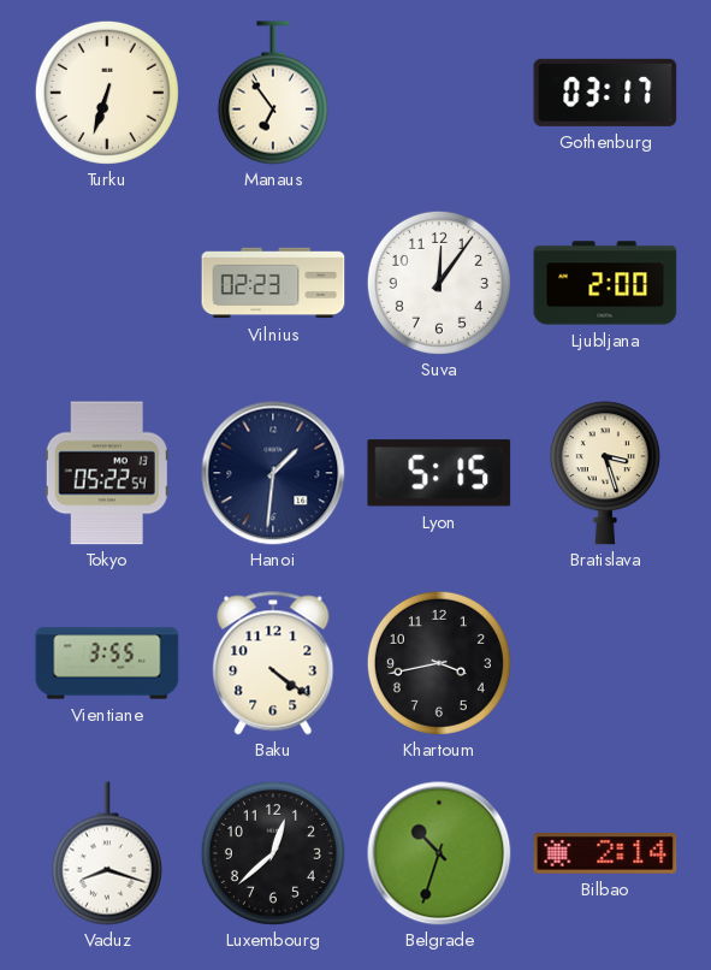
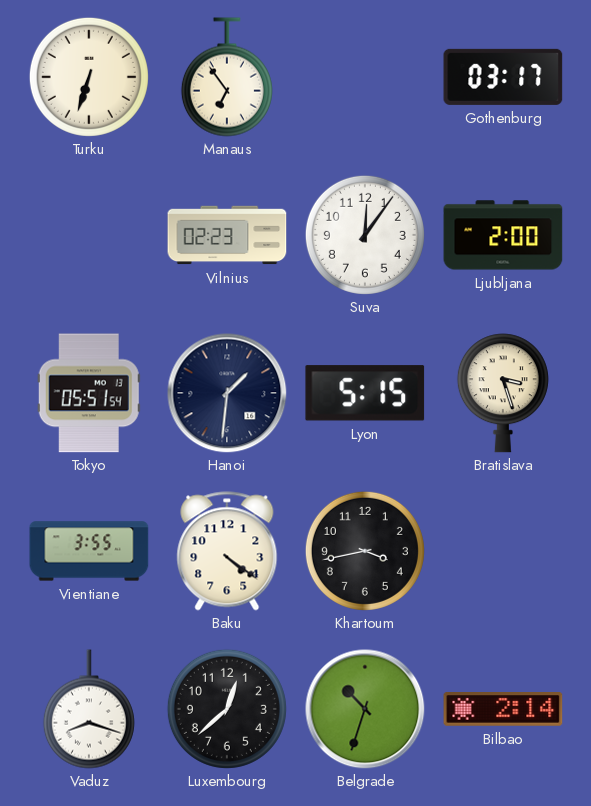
Tokyo: 05:22 -> 05:51
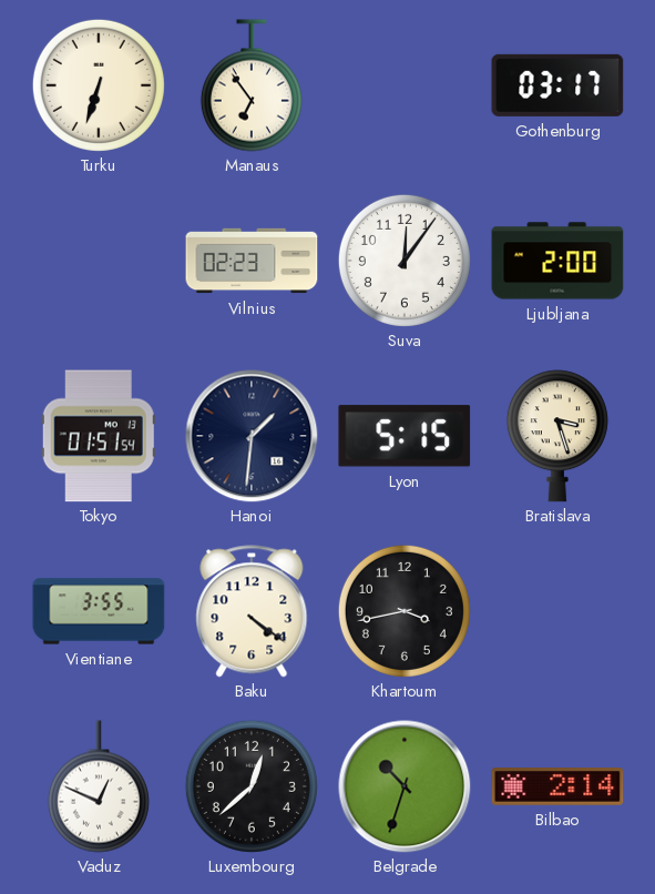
Tokyo: 05:51 -> 01:51
Vaduz: 8:18 -> 12:49
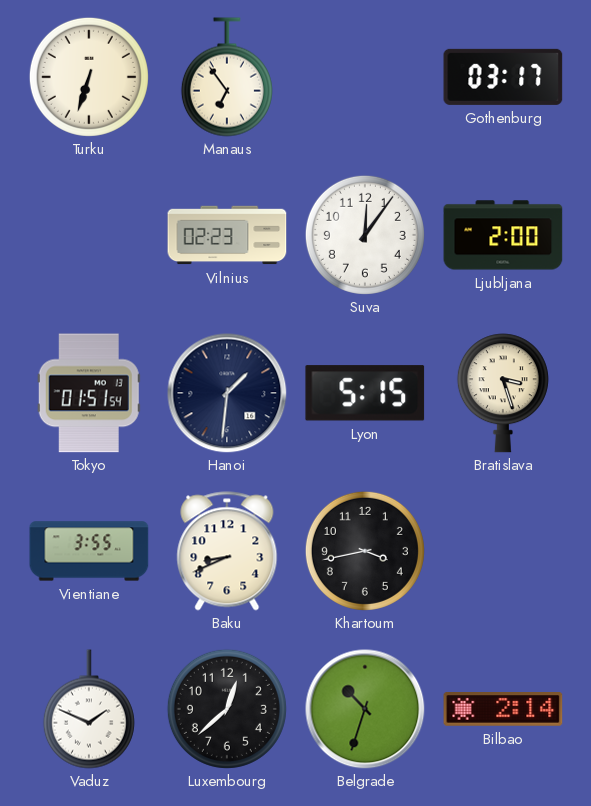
Baku: 4:21 -> 8:41
Vaduz: 12:49 -> 1:49
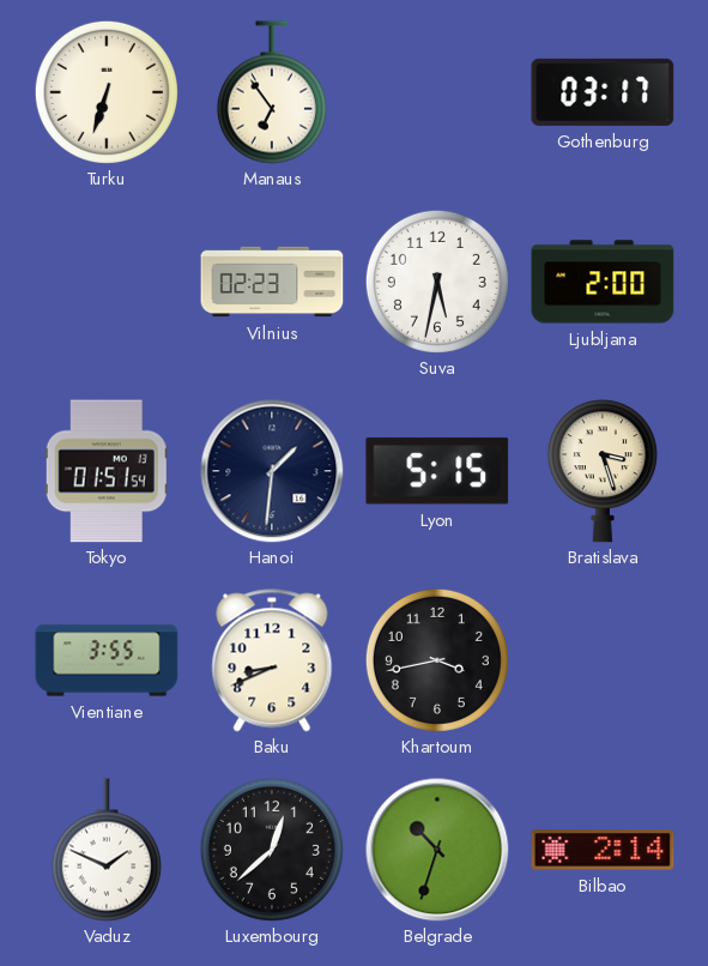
Suva: 12:06 -> 5:32
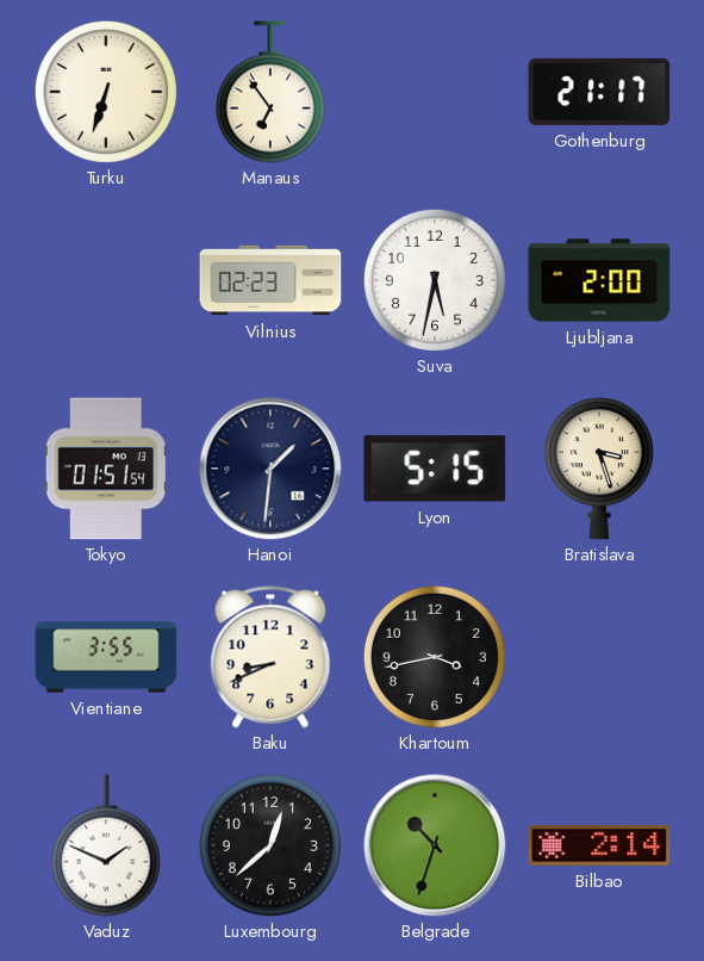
Gothenburg: 03:17 -> 21:17
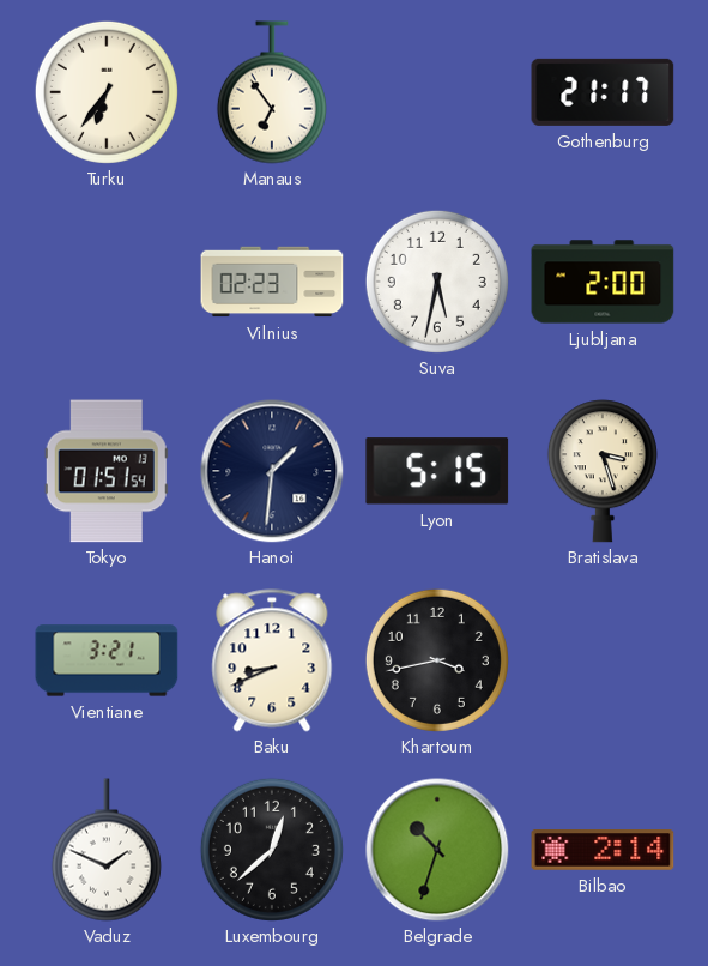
Turku: 6:33 -> 6:36
Vientiane: 3:55 -> 3:21
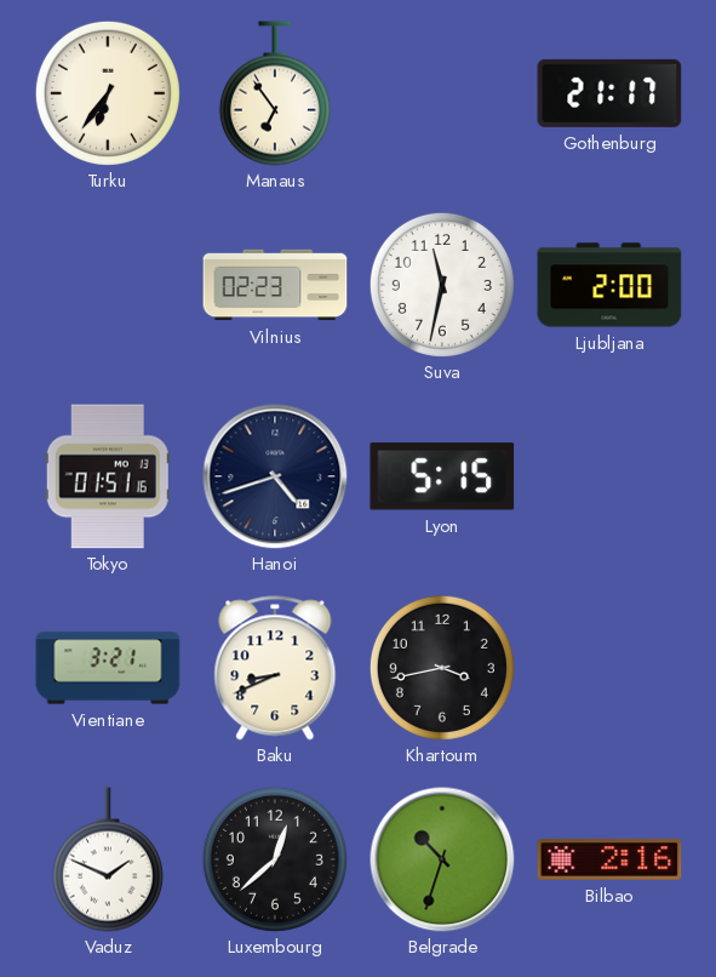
Suva: 5:32 -> 11:32
Tokyo: 01:51:54 -> 01:51:16
Hanoi: 1:31 -> 4:42
Bratislava: 3:27 -> none
Bilbao: 2:14 -> 2:16
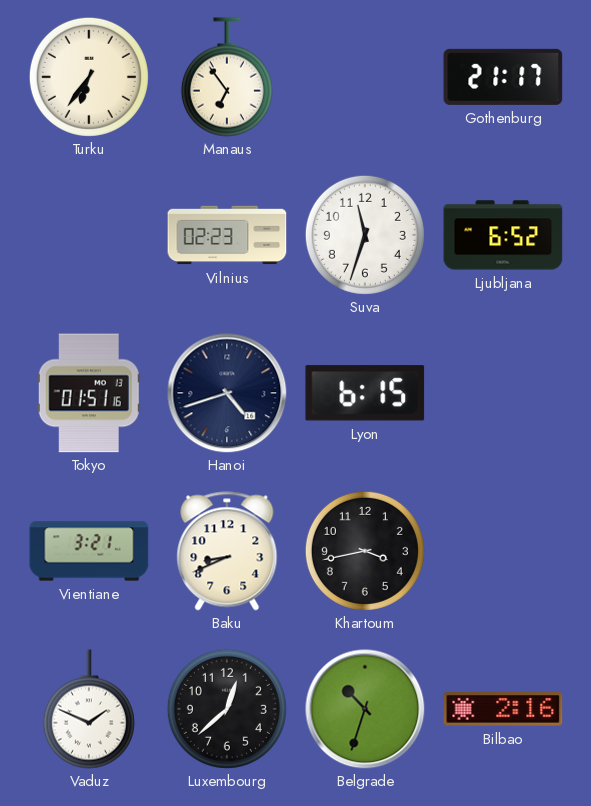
Suva: 11:32 -> 11:33
Ljubljana: 2:00 -> 6:52
Lyon: 5:15 -> 6:15
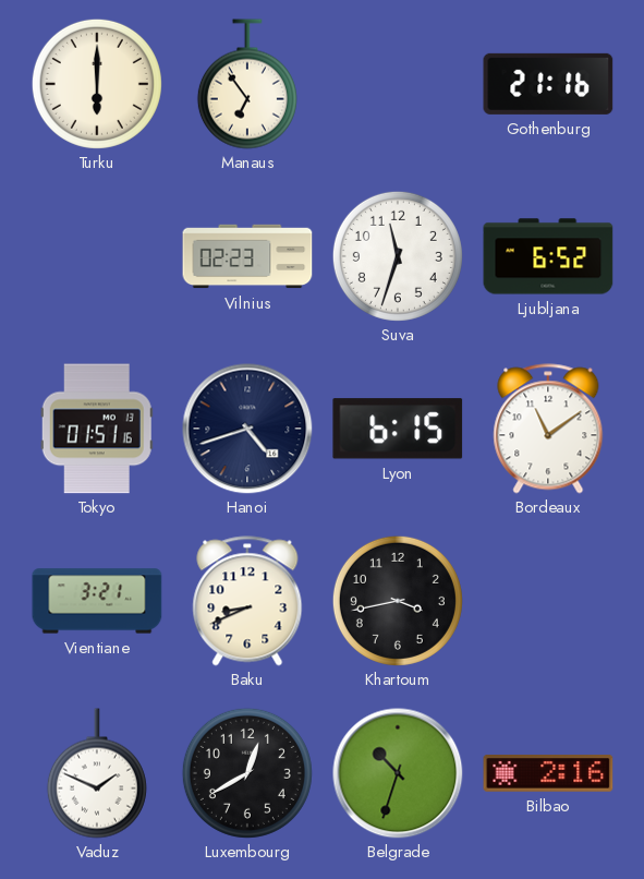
Turku: 6:36 -> 6:00
Gothenburg: 21:17 -> 21:16
Bordeaux: none -> 11:09
Luxembourg: 12:38 -> 12:40
